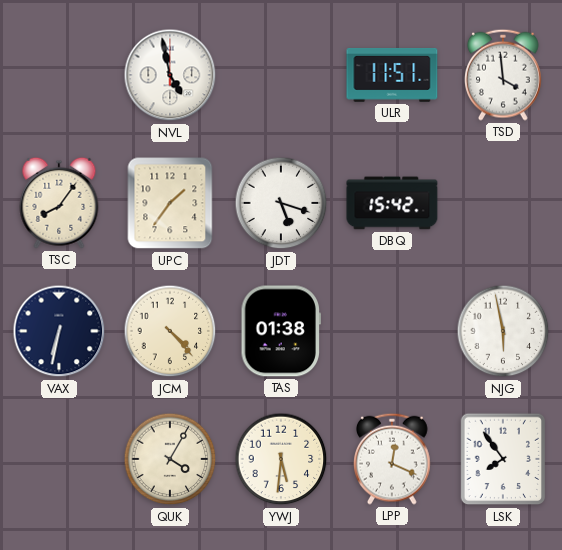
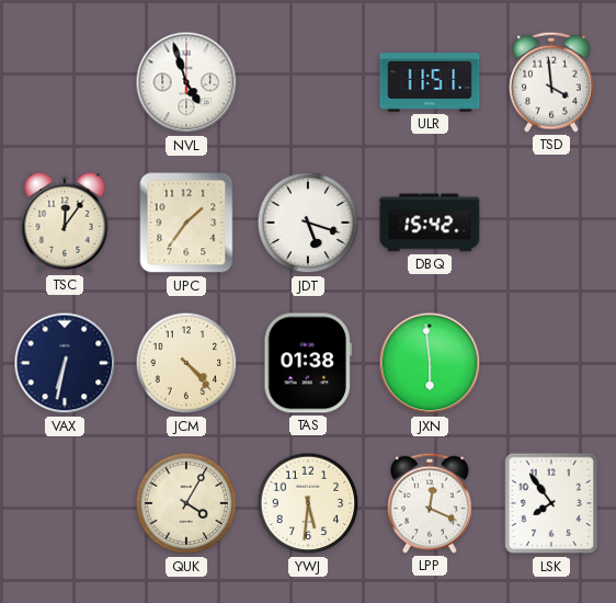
NVL: 4:58 -> 4:57
TSC: 8:06 -> 12:06
JXN: none -> 5:59
NJG: 5:58 -> none
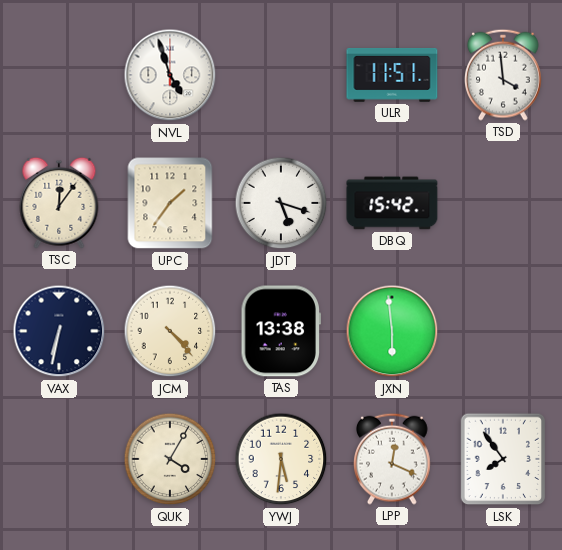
TAS: 01:38 -> 13:38
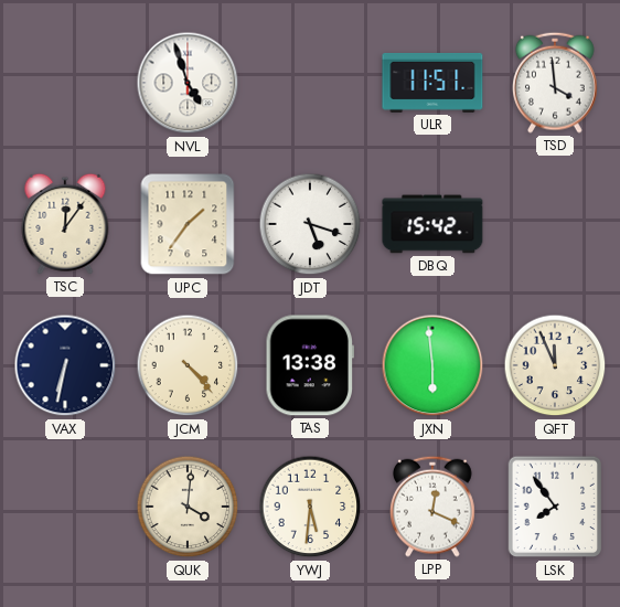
QFT: none -> 11:56
QUK: 4:05 -> 4:01
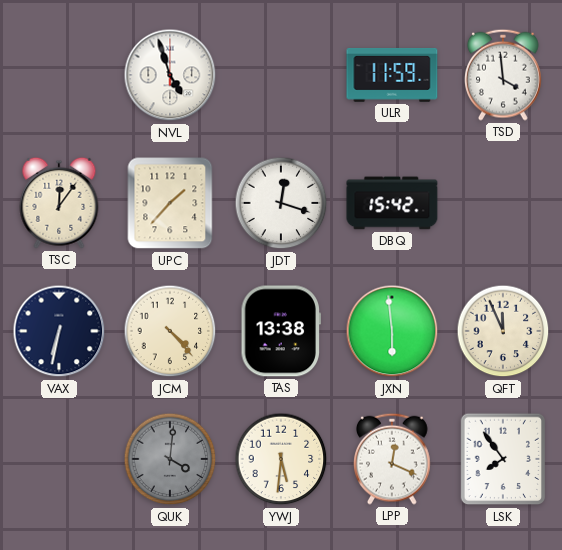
ULR: 11:51 -> 11:59
UPC: 1:36 -> 1:37
JDT: 5:18 -> 12:18
QUK dial: cream -> grey
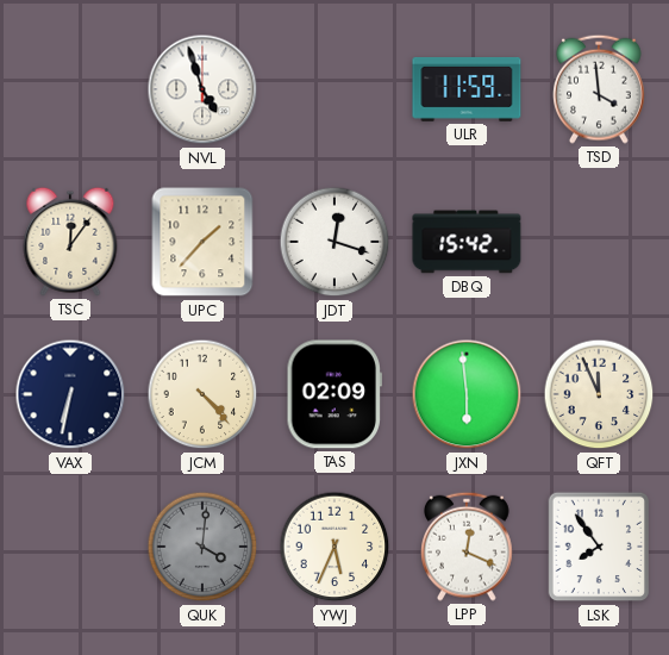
TAS: 13:38 -> 02:09
YWJ: 5:31 -> 5:34
